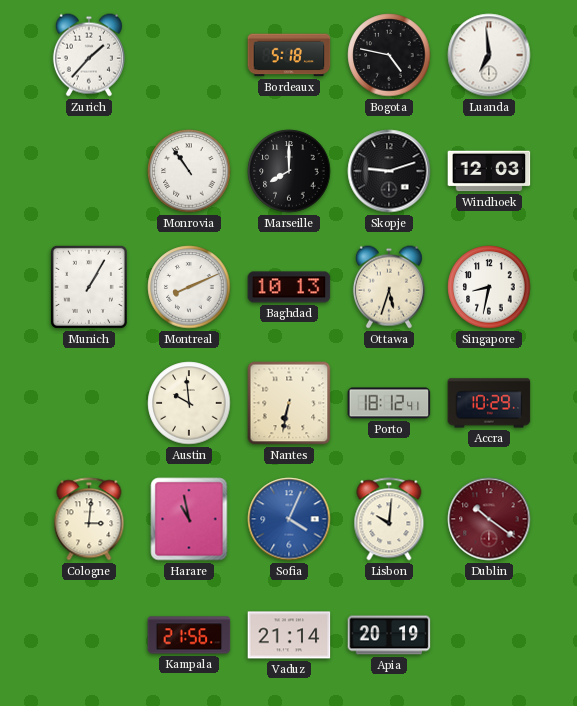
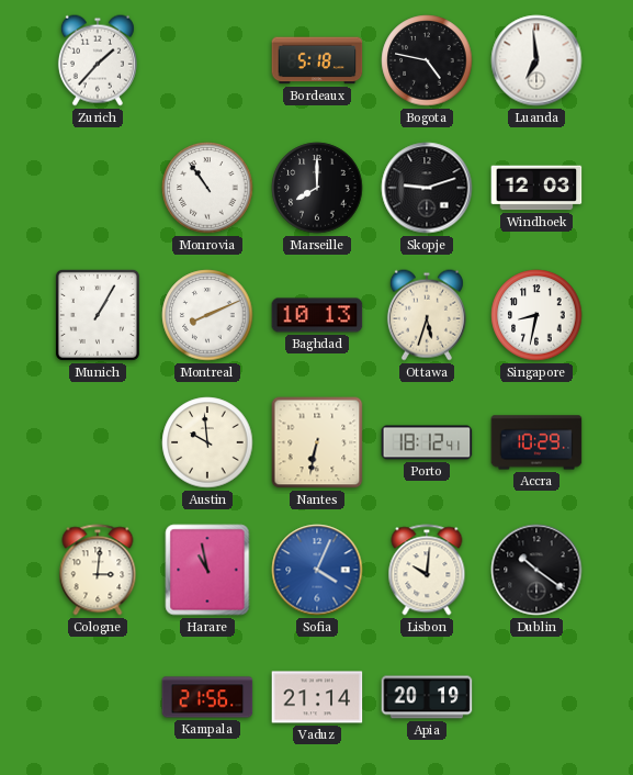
Dublin dial: burgundy -> black
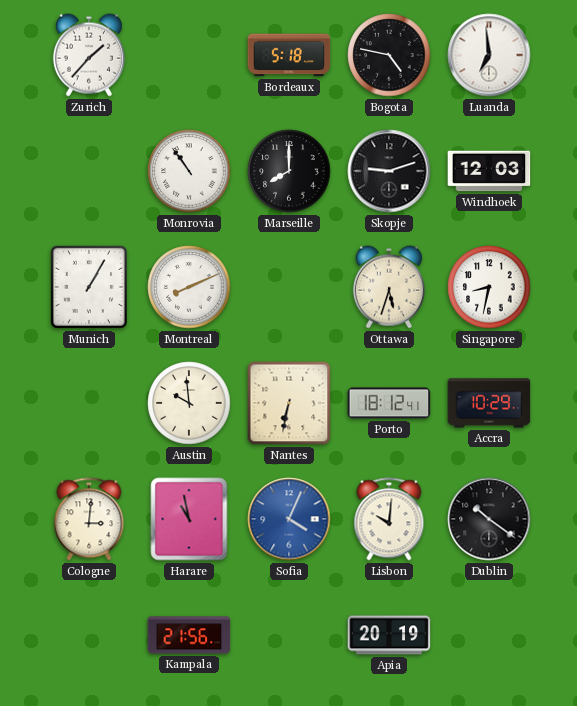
Baghdad: 10:13 -> none
Vaduz: 21:14 -> none
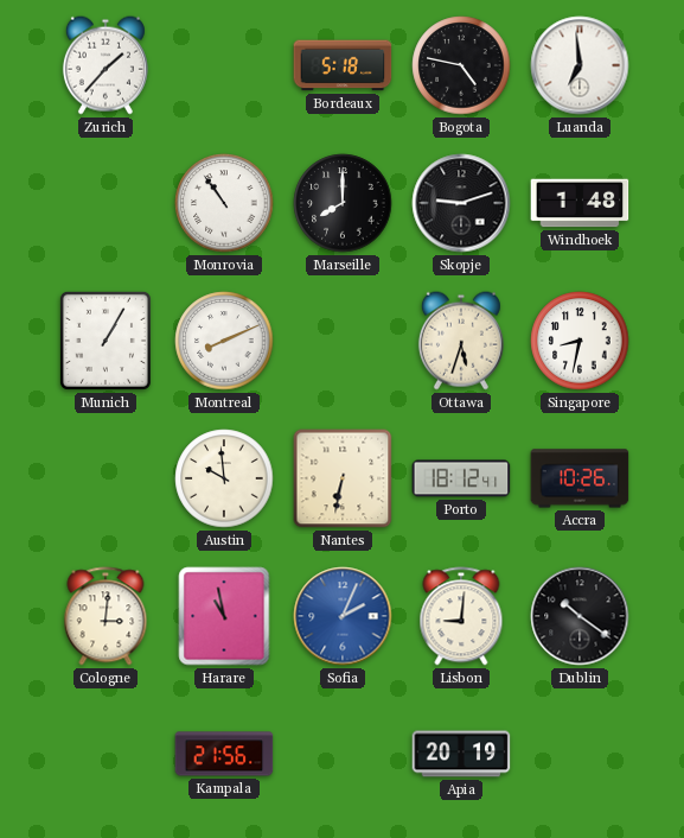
Windhoek: 12:03 -> 1:48
Accra: 10:29 -> 10:26
Sofia: 4:04 -> 2:04
Lisbon: 10:01 -> 9:01
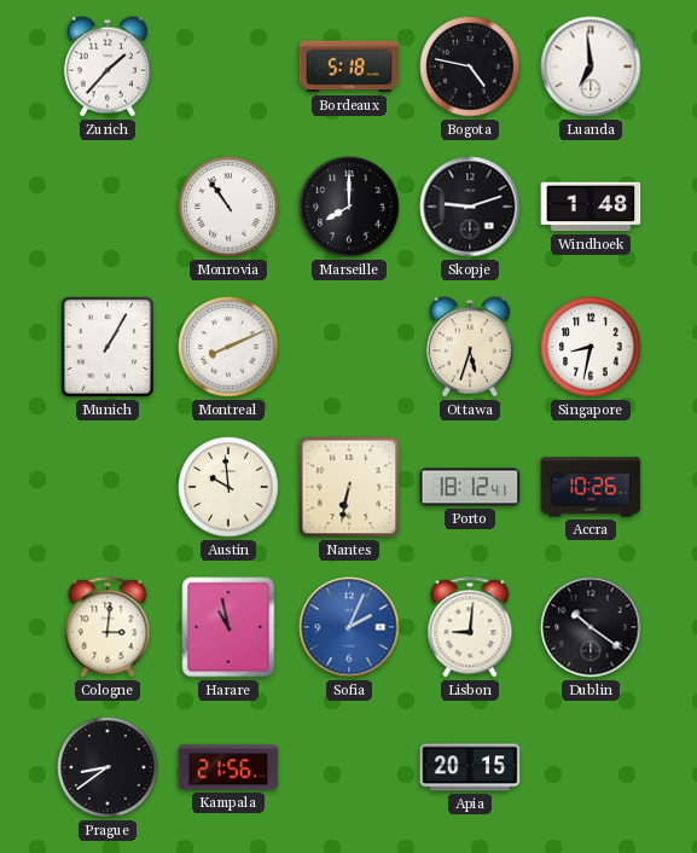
Prague: none -> 8:39
Apia: 20:19 -> 20:15
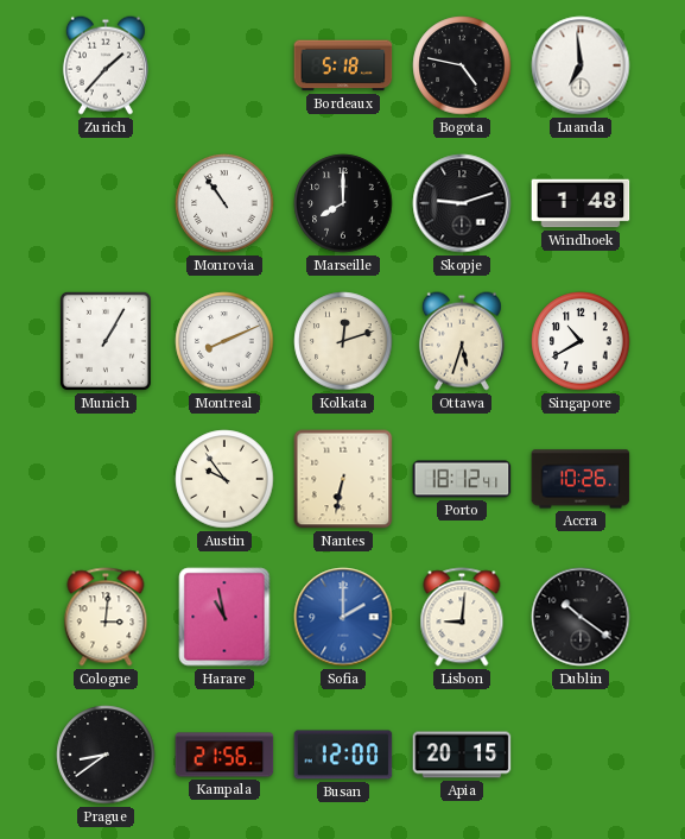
Kolkata: none -> 12:12
Singapore: 8:32 -> 10:40
Austin: 9:59 -> 9:54
Sofia: 2:04 -> 2:00
Busan: none -> 12:00
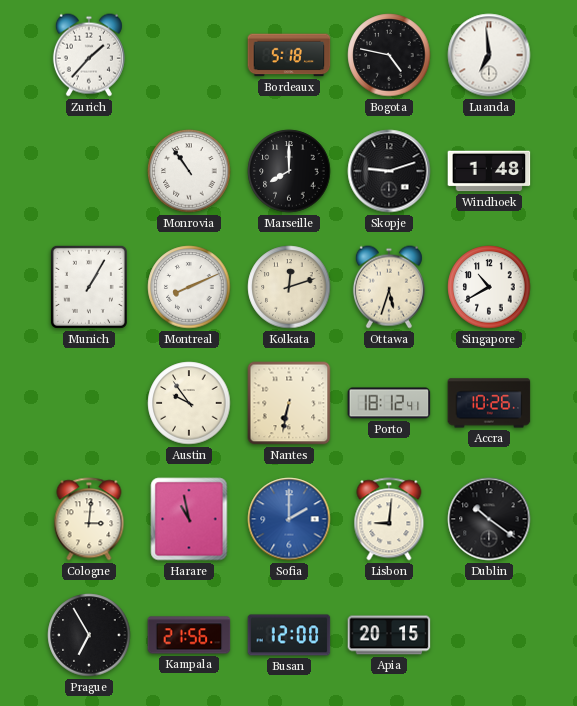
Prague: 8:39 -> 6:55
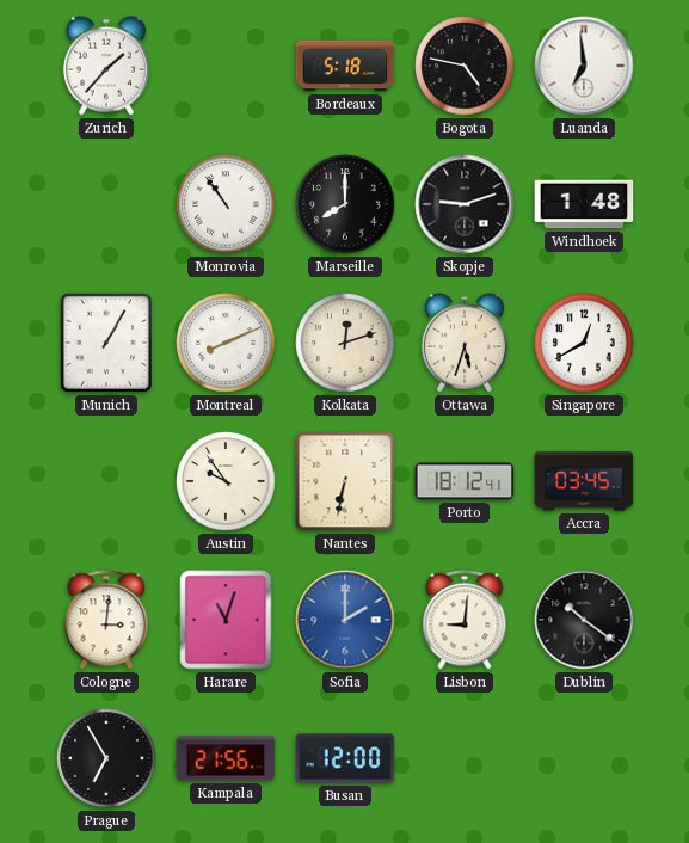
Singapore: 10:40 -> 12:40
Accra: 10:26 -> 03:45
Harare: 10:58 -> 11:03
Apia: 20:15 -> none
